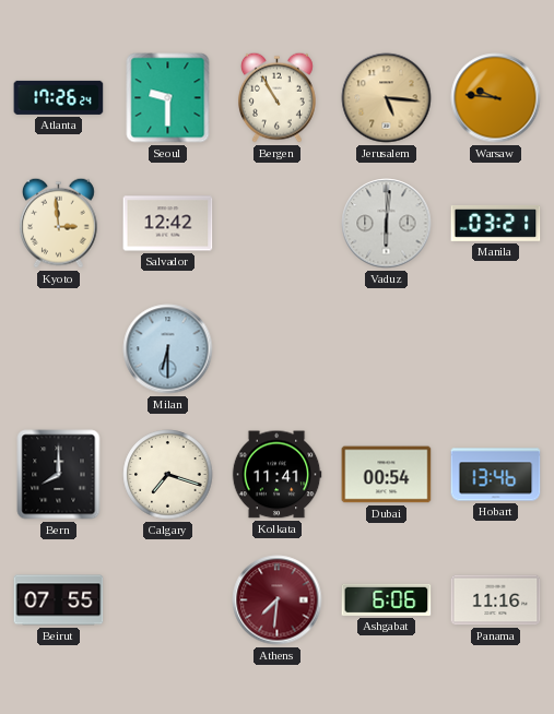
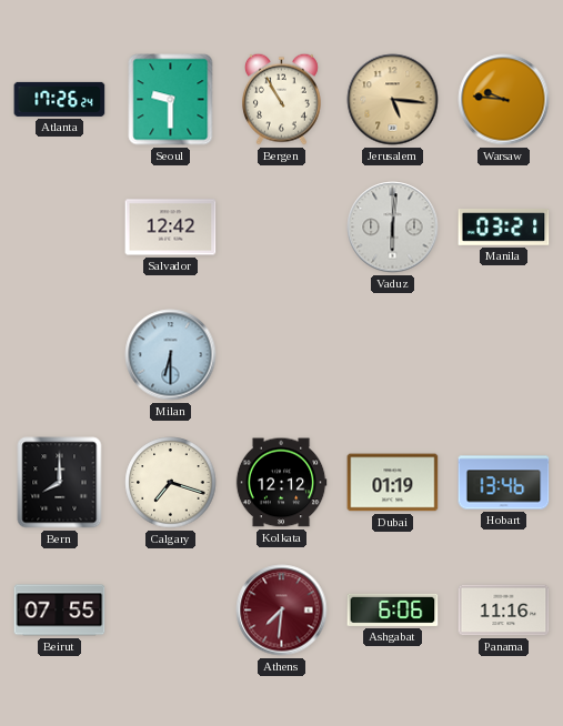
Kyoto: 2:59 -> none
Kolkata: 11:41 -> 12:12
Dubai: 00:54 -> 01:19
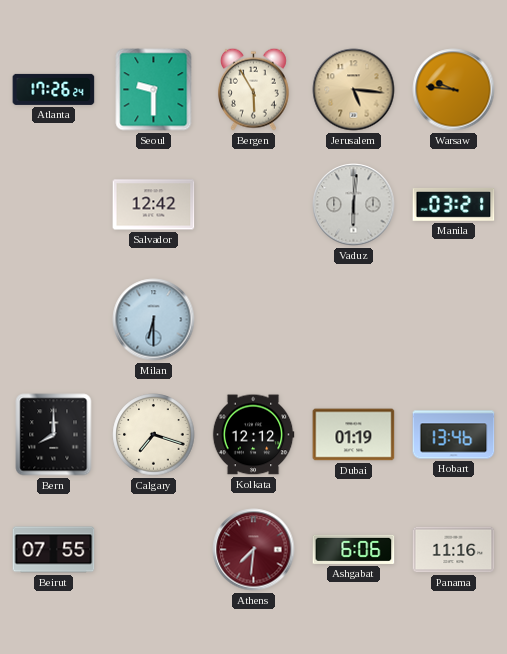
Bergen: 10:55 -> 5:55
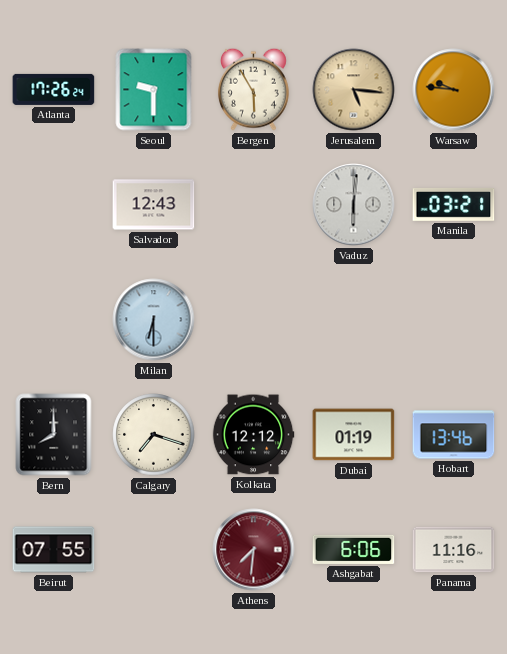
Salvador: 12:42 -> 12:43
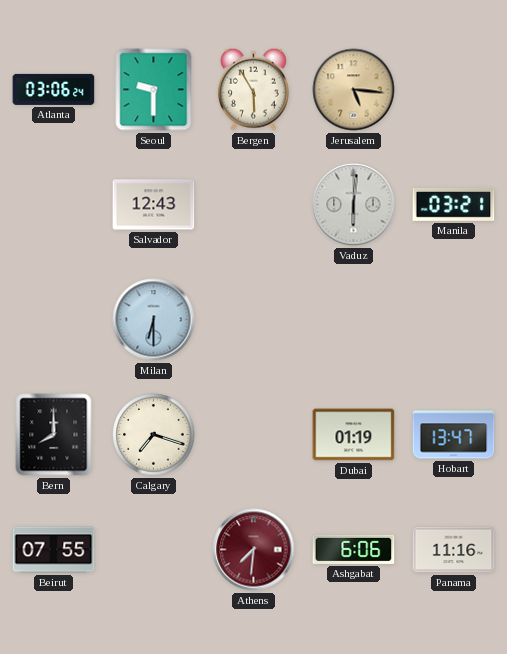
Atlanta: 17:26 -> 03:06
Warsaw: 9:46 -> none
Kolkata: 12:12 -> none
Hobart: 13:46 -> 13:47
